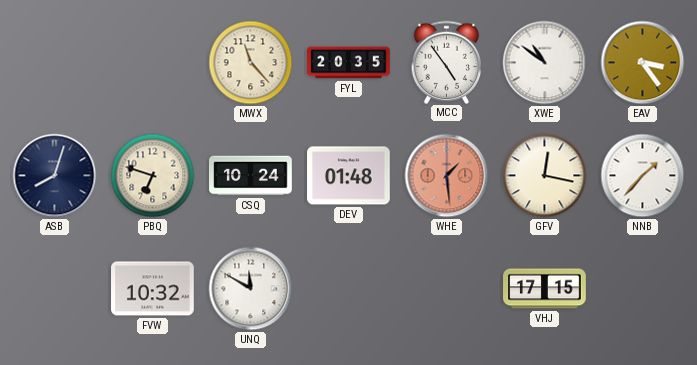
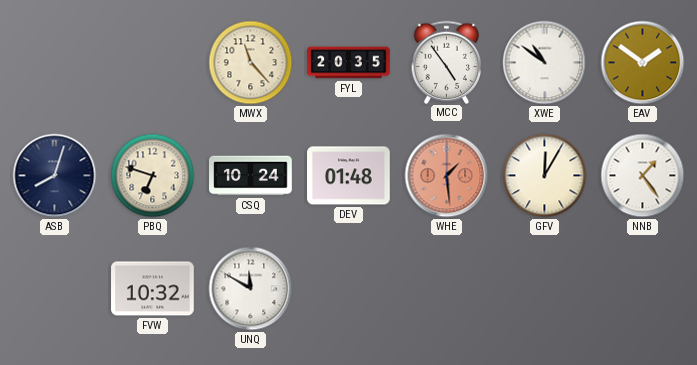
EAV: 3:24 -> 1:51
GFV: 12:17 -> 12:05
NNB: 1:37 -> 1:24
VHJ: 17:15 -> none
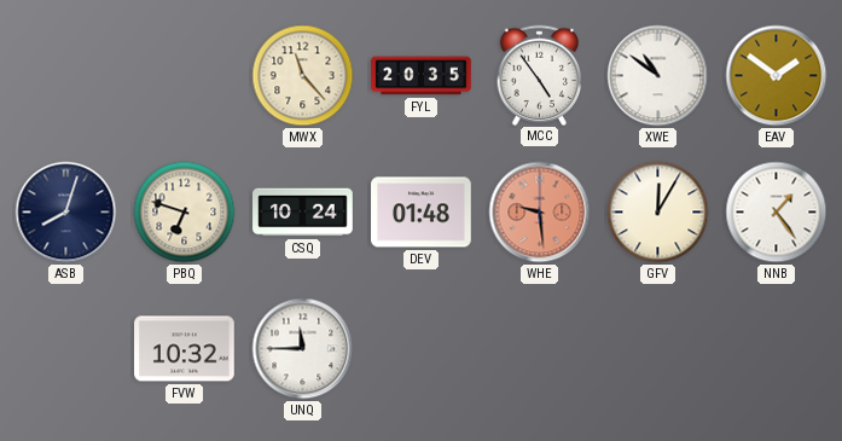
WHE: 1:29 -> 9:29
UNQ: 11:50 -> 11:45
